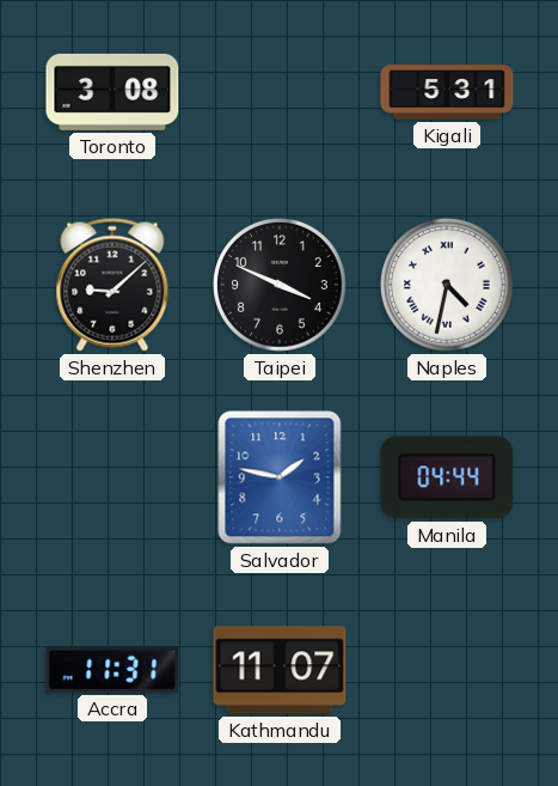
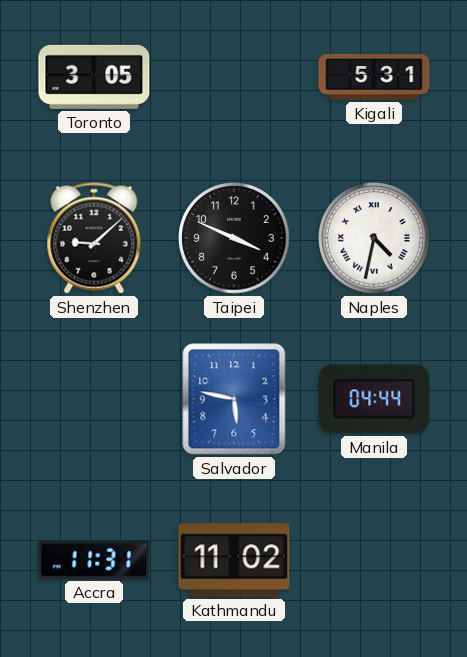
Toronto: 3:08 -> 3:05
Salvador: 1:47 -> 5:47
Kathmandu: 11:07 -> 11:02
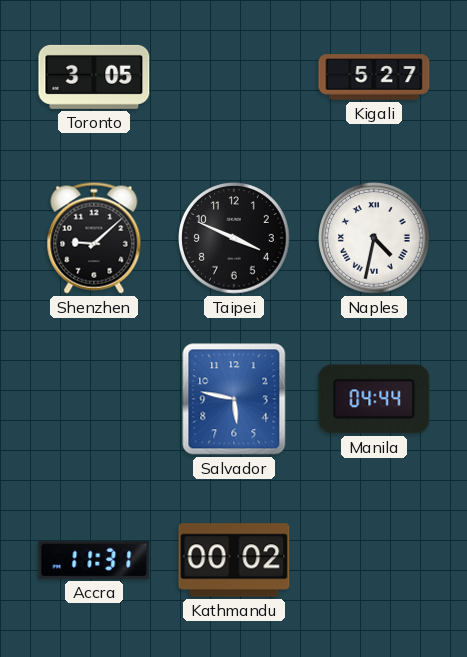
Kigali: 5:31 -> 5:27
Kathmandu: 11:02 -> 00:02
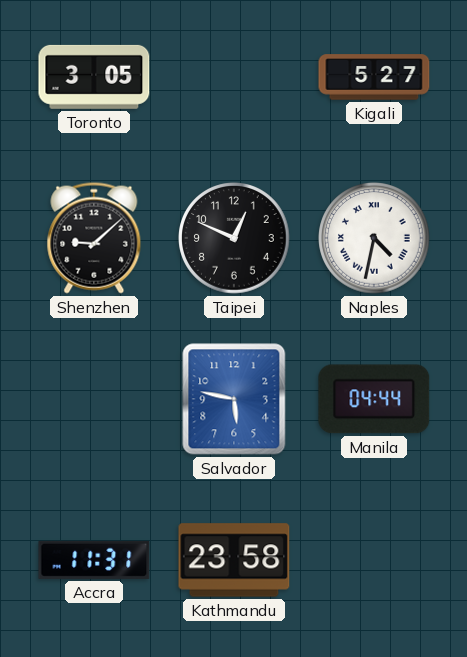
Taipei: 3:49 -> 12:49
Kathmandu: 00:02 -> 23:58
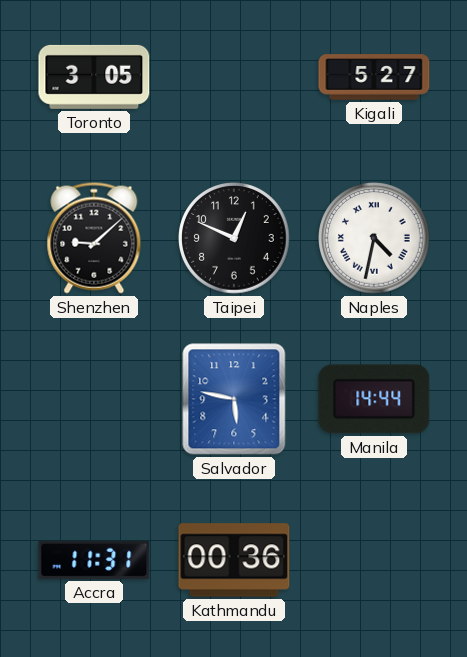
Manila: 04:44 -> 14:44
Kathmandu: 23:58 -> 00:36
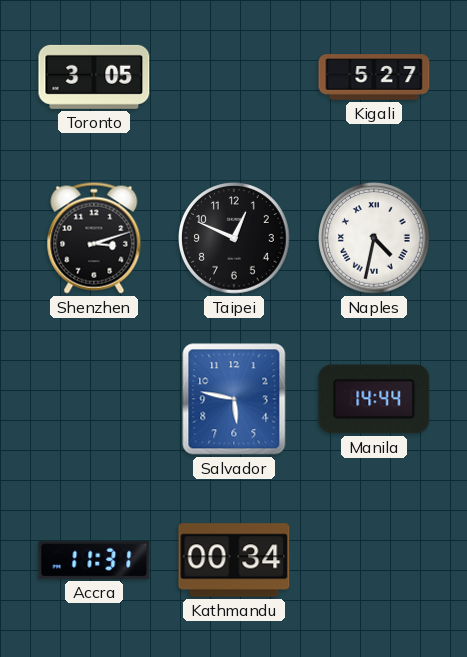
Shenzhen: 9:08 -> 3:12
Kathmandu: 00:36 -> 00:34
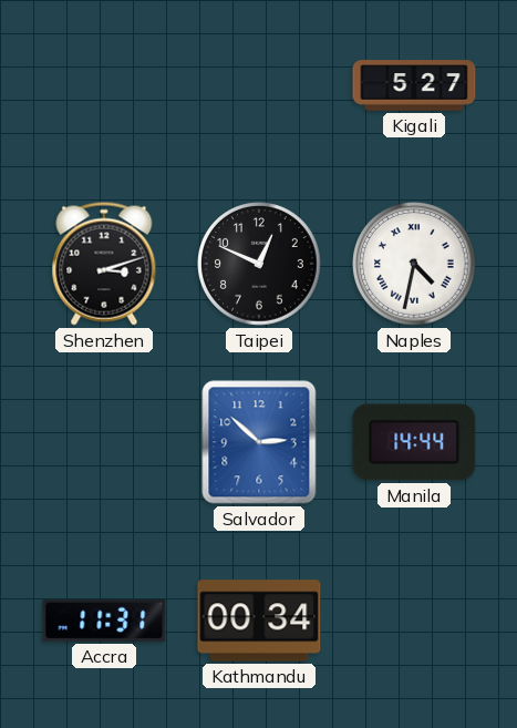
Toronto: 3:05 -> none
Salvador: 5:47 -> 2:52
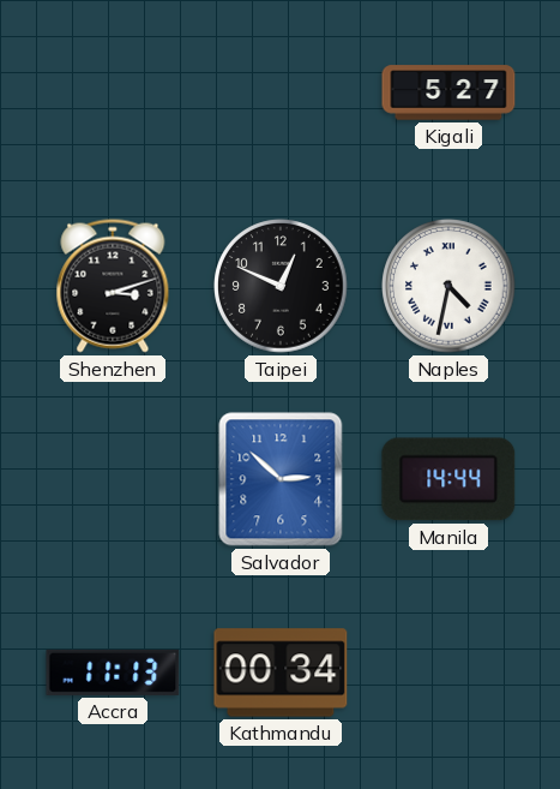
Accra: 11:31 -> 11:13
